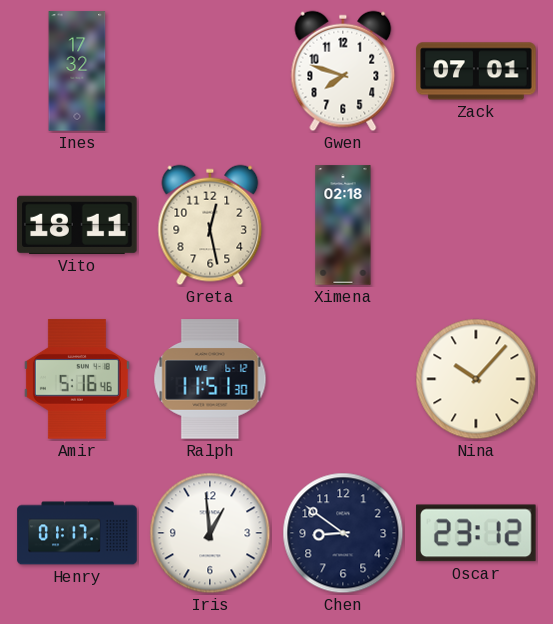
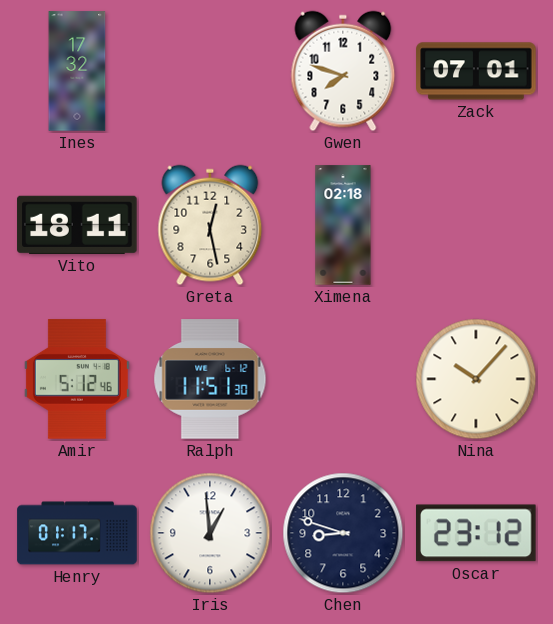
Amir: 5:16 -> 5:12
Chen: 8:51 -> 8:48
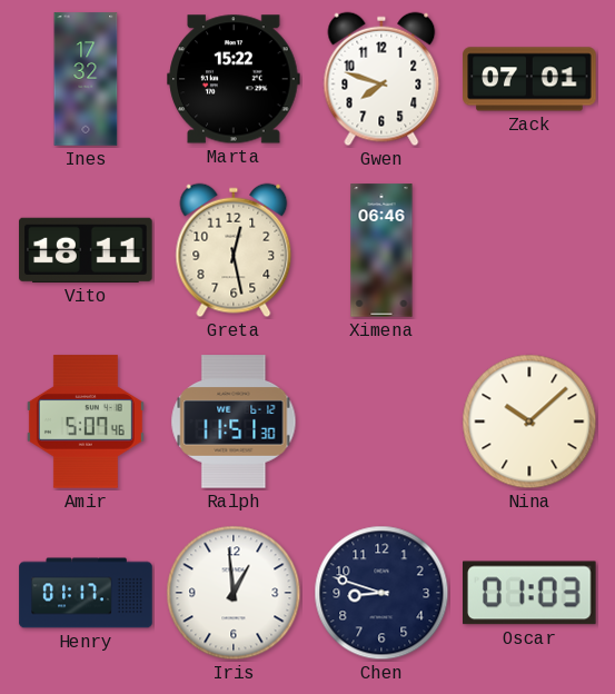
Marta: none -> 15:22
Ximena: 02:18 -> 06:46
Amir: 5:12 -> 5:07
Nina: 10:07 -> 10:08
Oscar: 23:12 -> 01:03
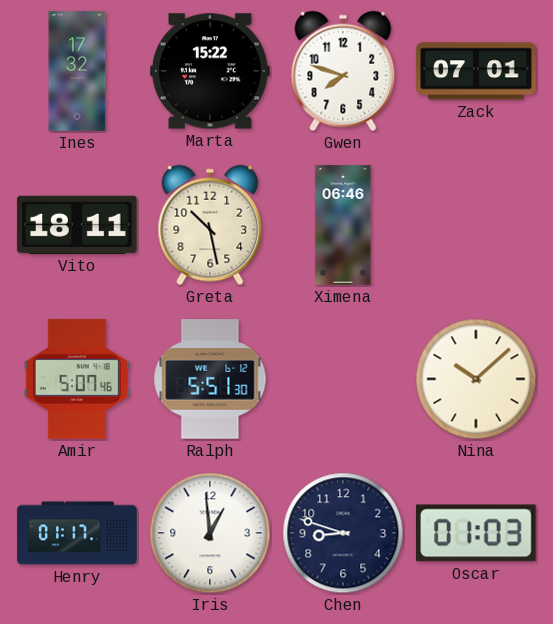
Greta: 12:28 -> 10:28
Ralph: 11:51 -> 5:51
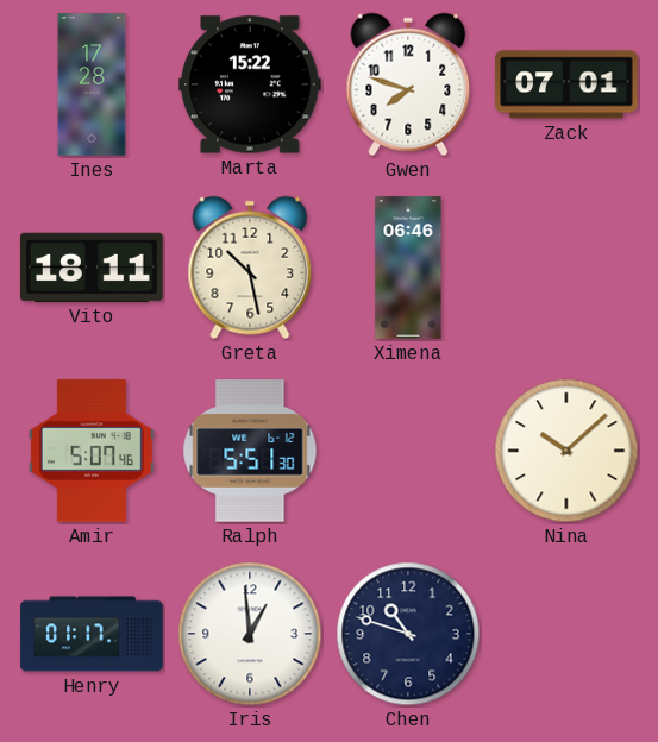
Ines: 17:32 -> 17:28
Chen: 8:48 -> 10:48
Oscar: 01:03 -> none
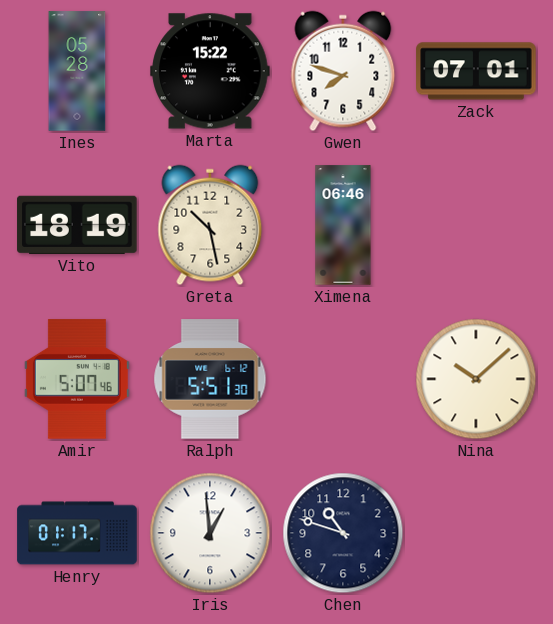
Ines: 17:28 -> 05:28
Vito: 18:11 -> 18:19
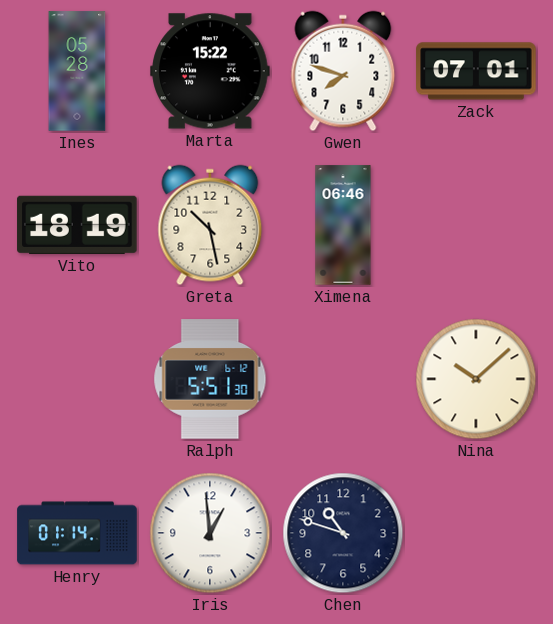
Amir: 5:07 -> none
Henry: 01:17 -> 01:14
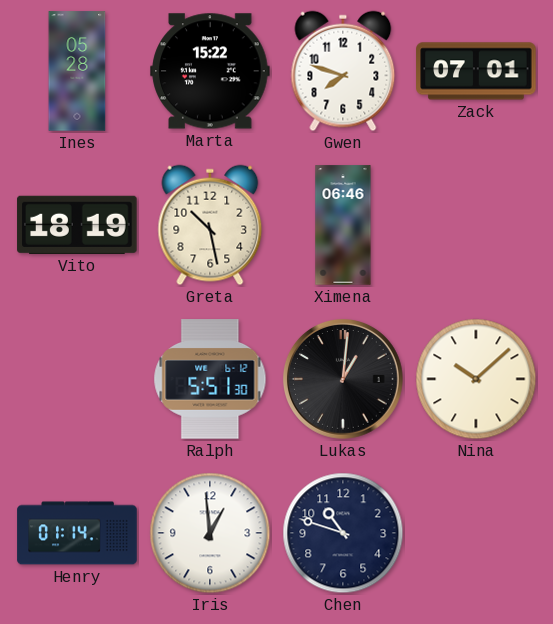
Lukas: none -> 1:01
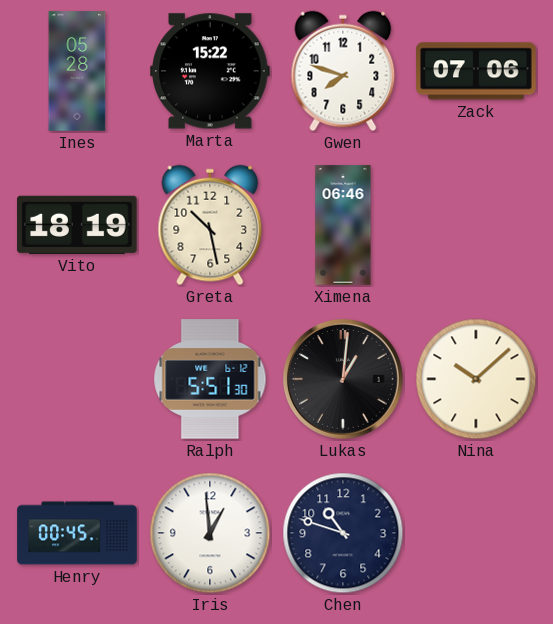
Zack: 07:01 -> 07:06
Henry: 01:14 -> 00:45
